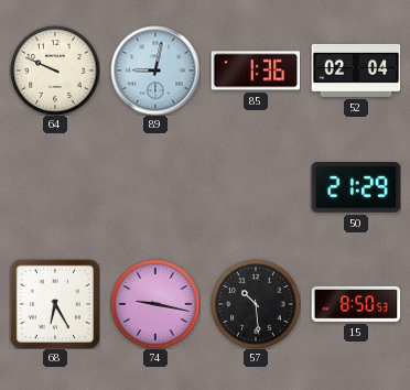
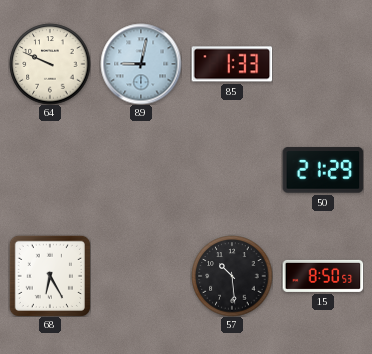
85: 1:36 -> 1:33
52: 02:04 -> none
74: 9:17 -> none
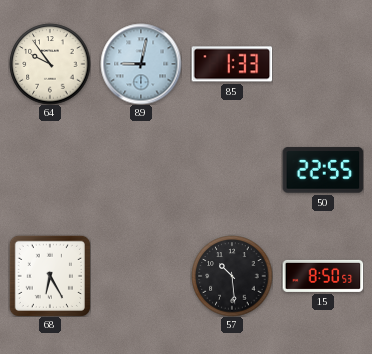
64: 9:49 -> 9:54
50: 21:29 -> 22:55
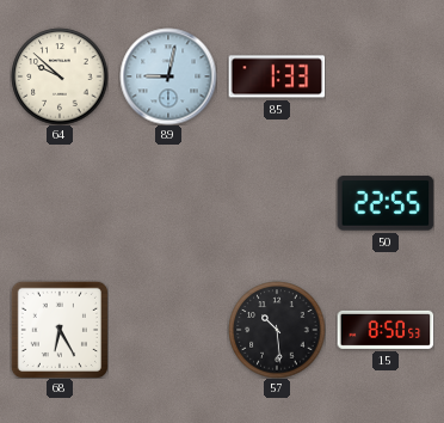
64: 9:54 -> 9:52
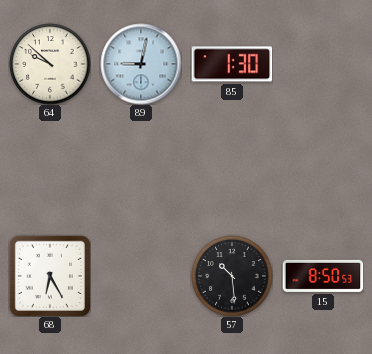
85: 1:33 -> 1:30
50: 22:55 -> none
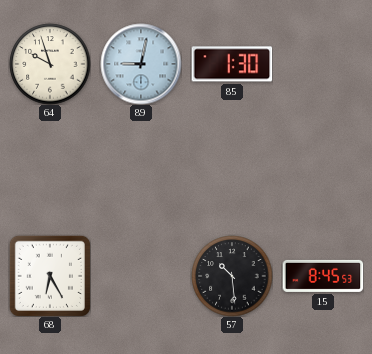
64: 9:52 -> 9:57
15: 8:50 -> 8:45
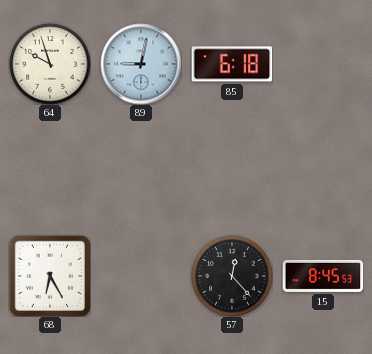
85: 1:30 -> 6:18
57: 10:29 -> 12:23
